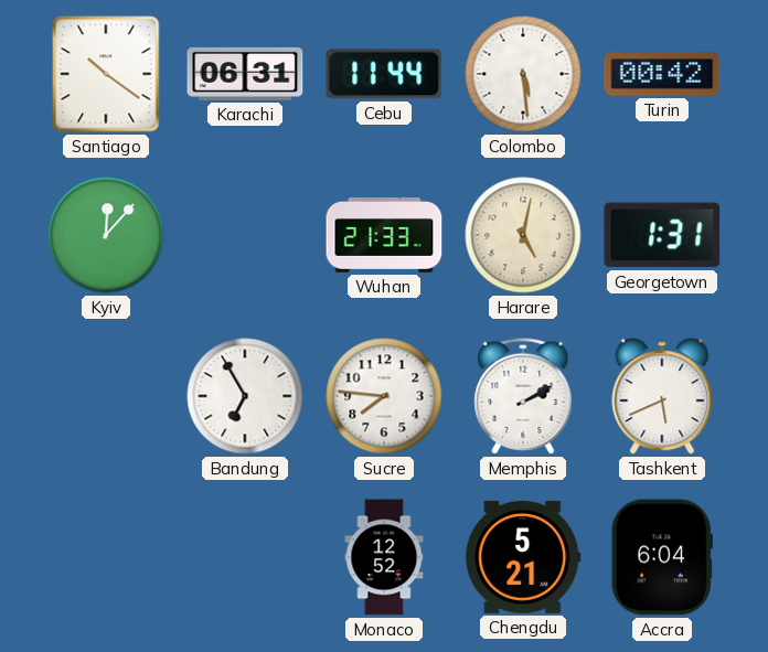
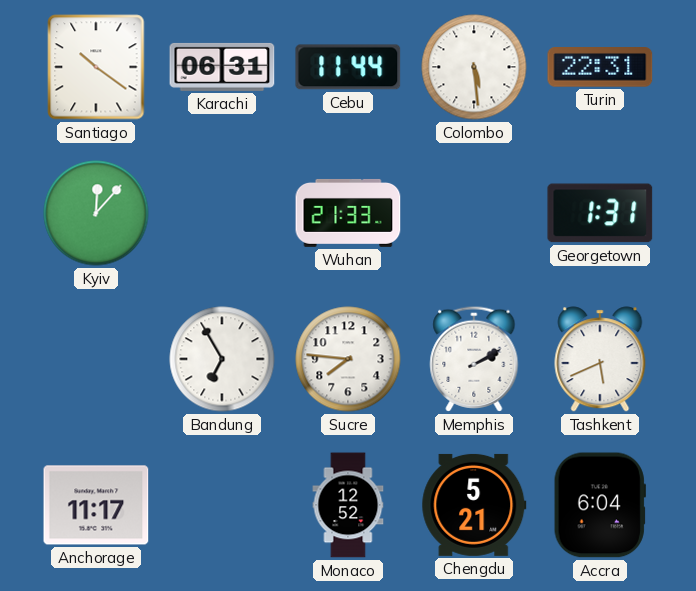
Turin: 00:42 -> 22:31
Harare: 5:02 -> none
Anchorage: none -> 11:17
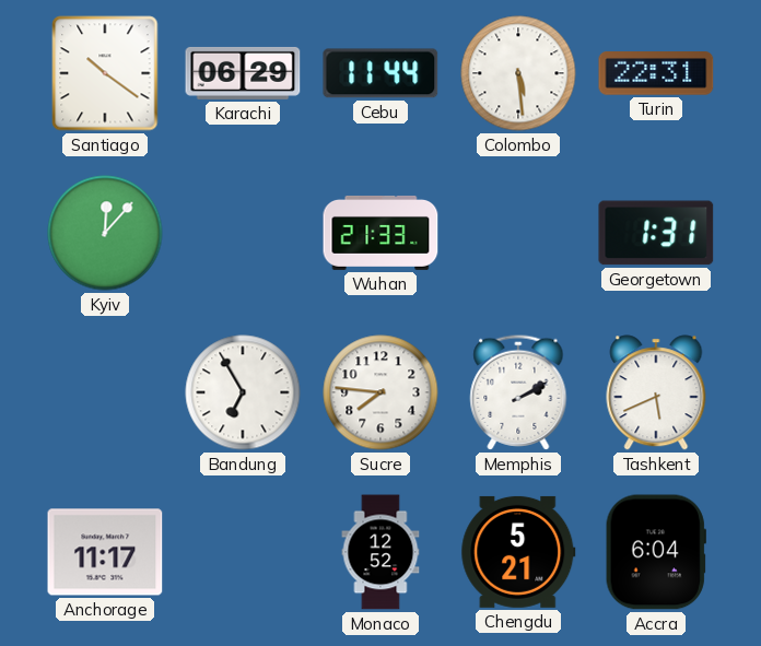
Karachi: 06:31 -> 06:29
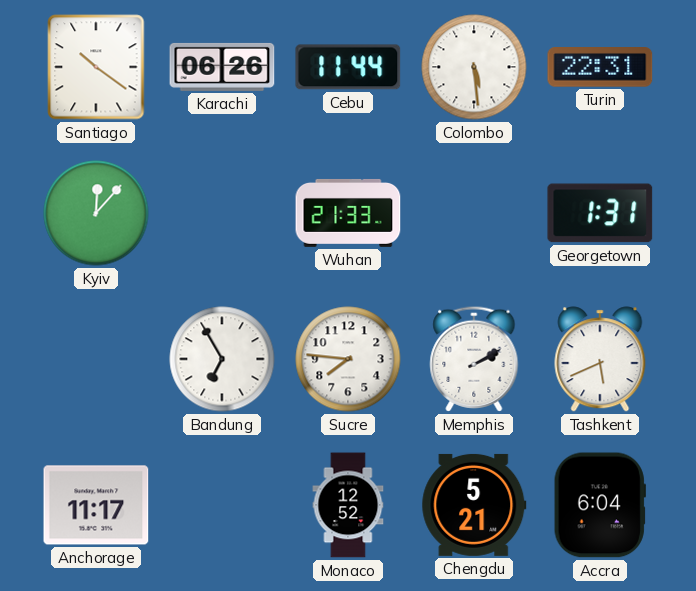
Karachi: 06:29 -> 06:26
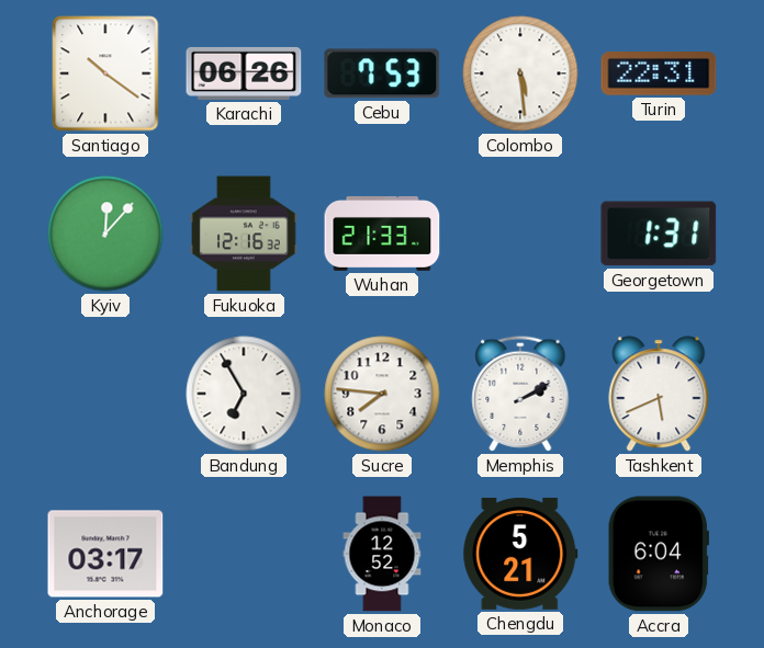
Cebu: 11:44 -> 7:53
Fukuoka: none -> 12:16
Anchorage: 11:17 -> 03:17
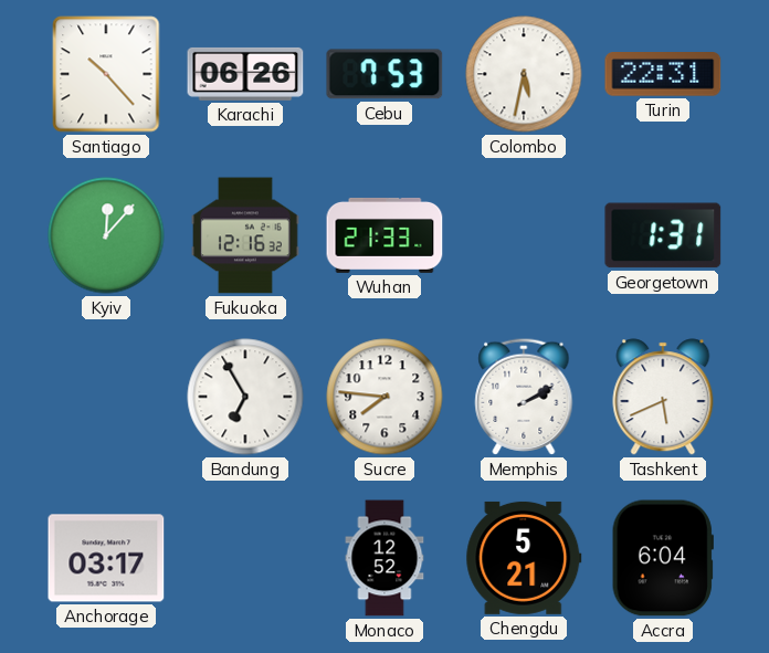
Santiago: 10:21 -> 10:23
Colombo: 5:29 -> 5:32
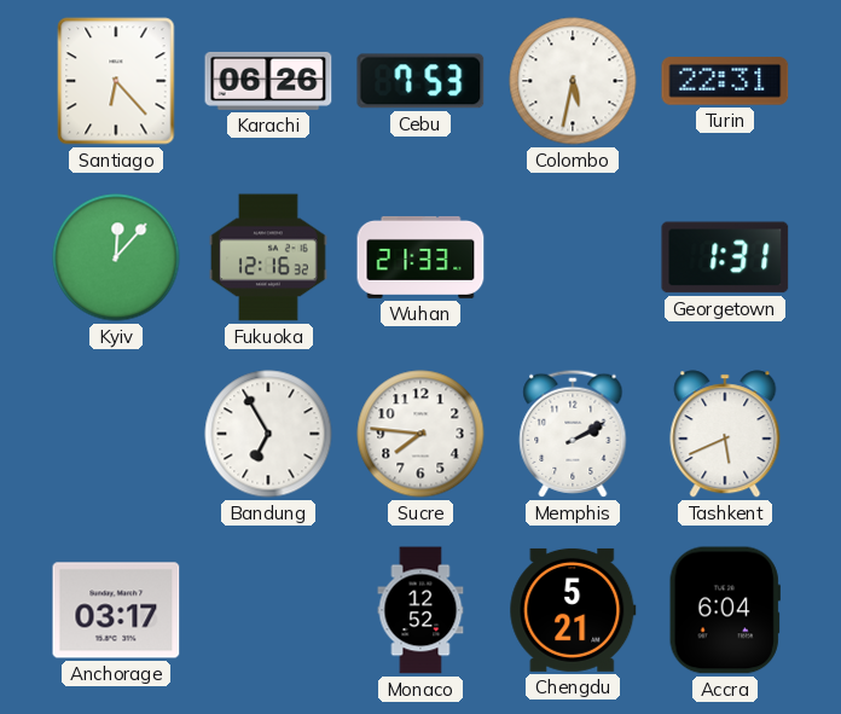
Santiago: 10:23 -> 6:23
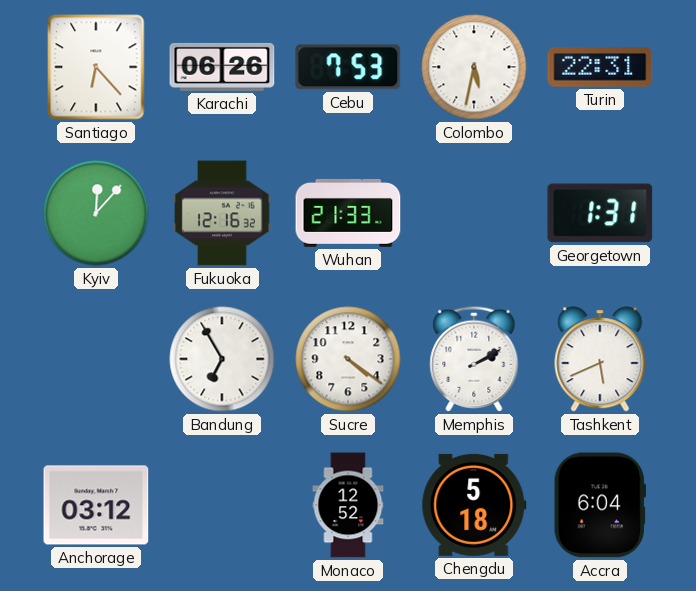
Sucre: 7:46 -> 4:21
Anchorage: 03:17 -> 03:12
Chengdu: 5:21 -> 5:18
